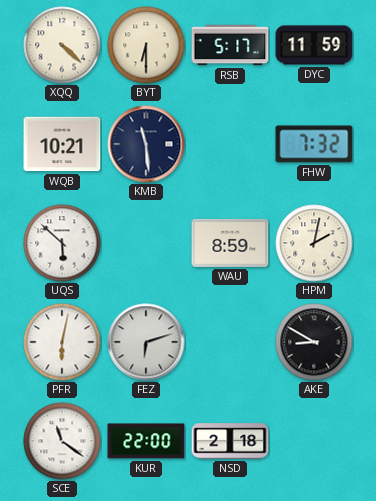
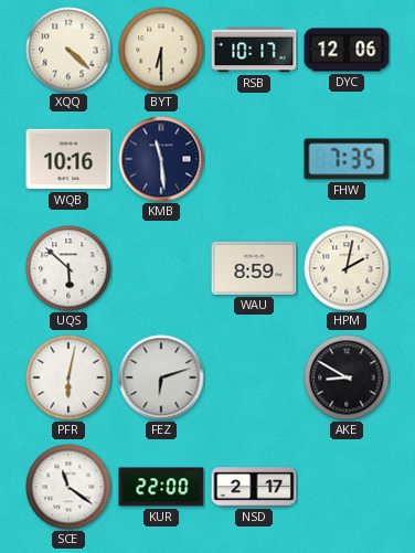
RSB: 5:17 -> 10:17
DYC: 11:59 -> 12:06
WQB: 10:21 -> 10:16
FHW: 7:32 -> 7:35
NSD: 2:18 -> 2:17
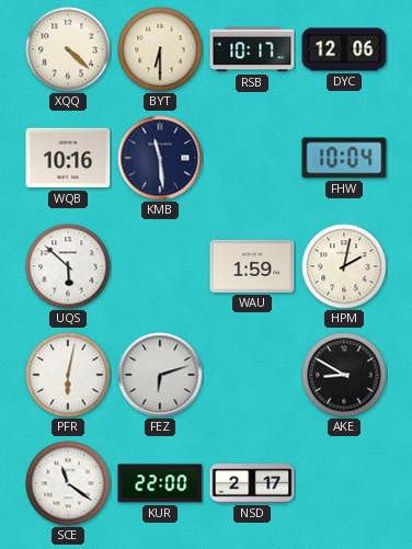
FHW: 7:35 -> 10:04
WAU: 8:59 -> 1:59
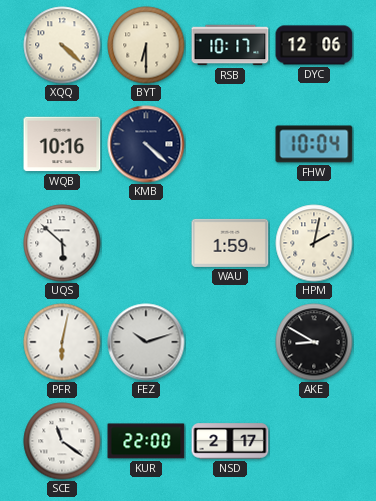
KMB: 11:29 -> 4:22
FEZ: 6:12 -> 10:12
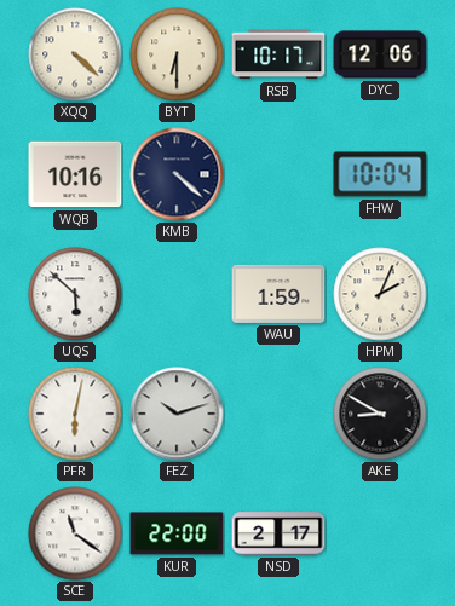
HPM: 2:02 -> 2:04
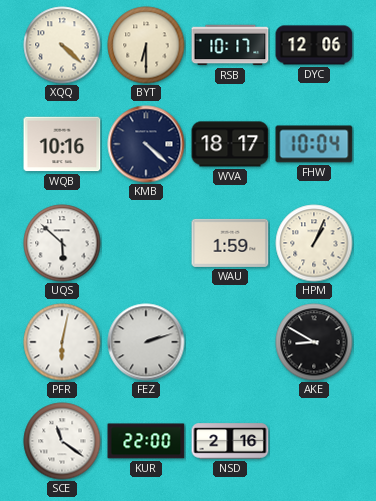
WVA: none -> 18:17
HPM: 2:04 -> 1:04
FEZ: 10:12 -> 2:12
NSD: 2:17 -> 2:16
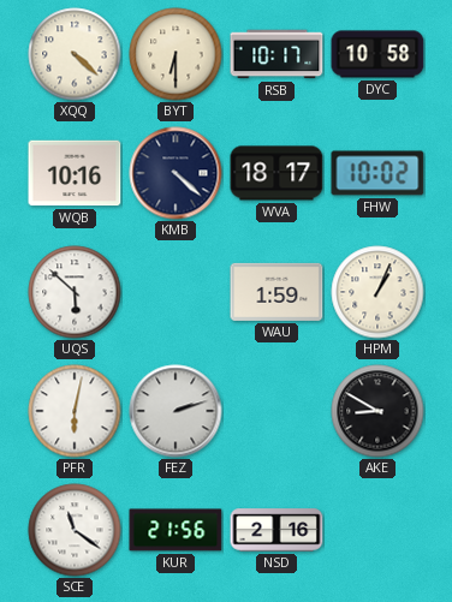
DYC: 12:06 -> 10:58
FHW: 10:04 -> 10:02
KUR: 22:00 -> 21:56
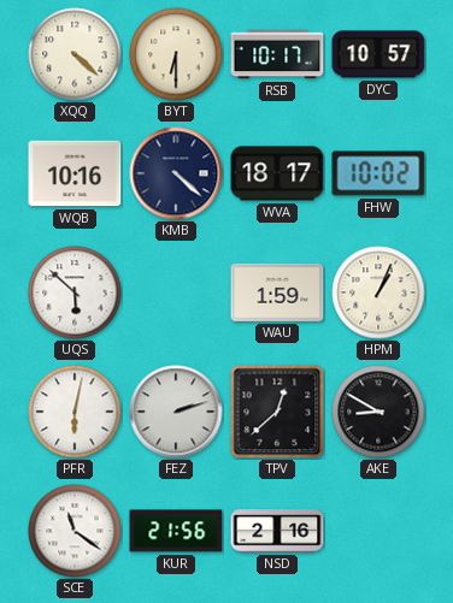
DYC: 10:58 -> 10:57
TPV: none -> 12:38
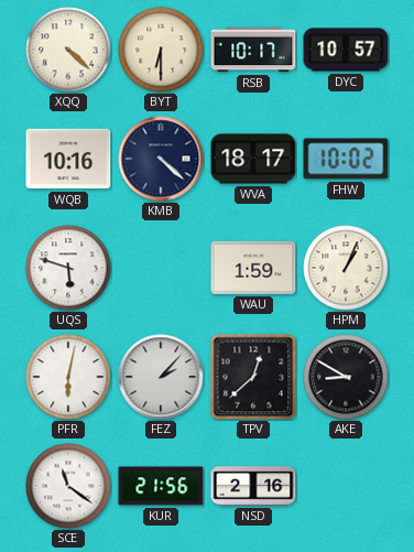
UQS: 5:52 -> 5:48
FEZ: 2:12 -> 2:07
